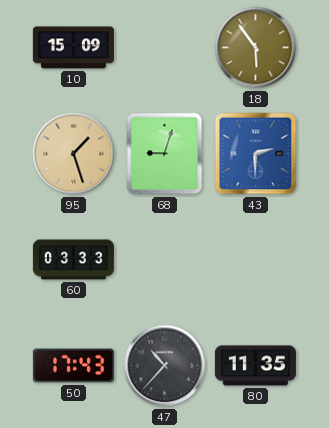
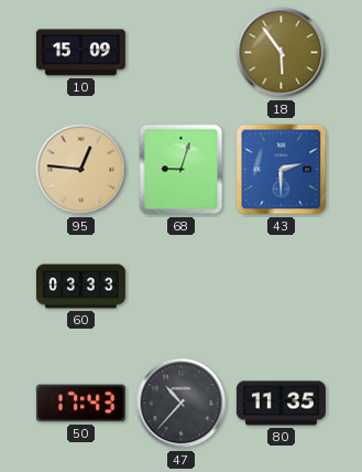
95: 1:27 -> 12:46
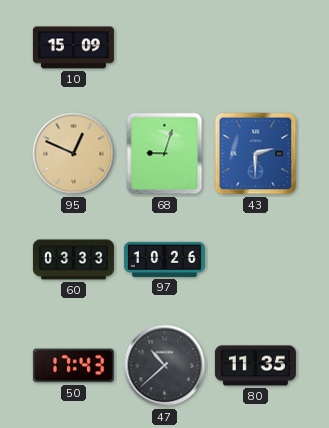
18: 5:54 -> none
95: 12:46 -> 12:49
97: none -> 10:26
47: 10:37 -> 10:38
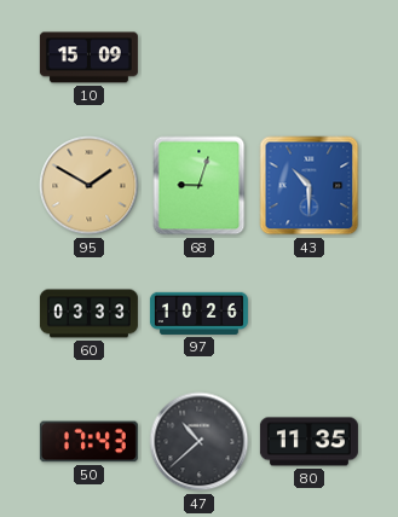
95: 12:49 -> 1:50
43: 2:30 -> 10:30
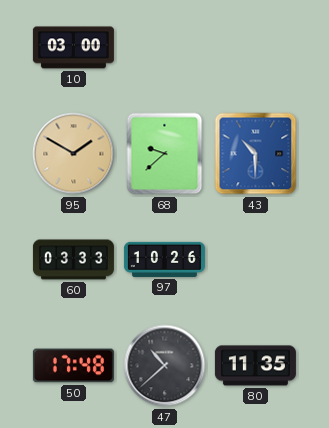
10: 15:09 -> 03:00
68: 9:03 -> 9:38
50: 17:43 -> 17:48
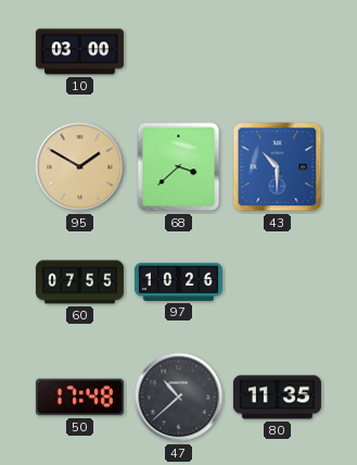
68: 9:38 -> 3:38
60: 03:33 -> 07:55
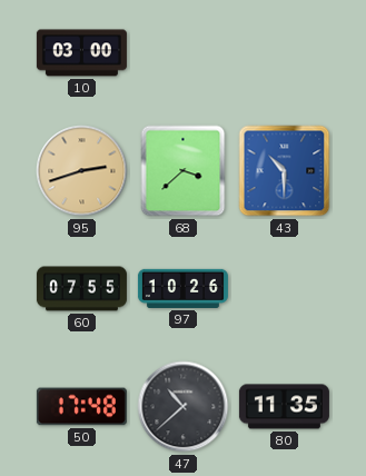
95: 1:50 -> 2:42
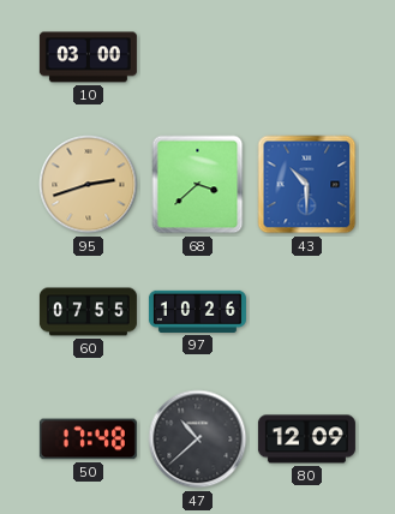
80: 11:35 -> 12:09
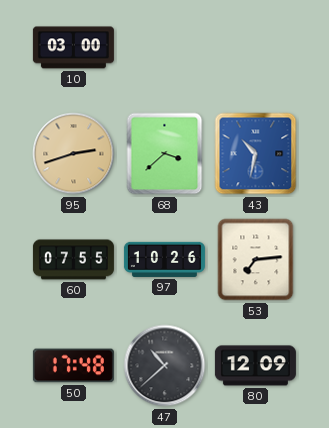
43: 10:30 -> 10:32
53: none -> 7:14
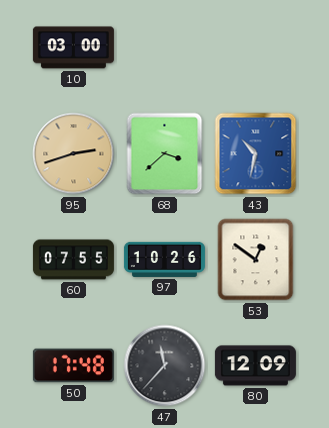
53: 7:14 -> 12:51
47: 10:38 -> 11:37
